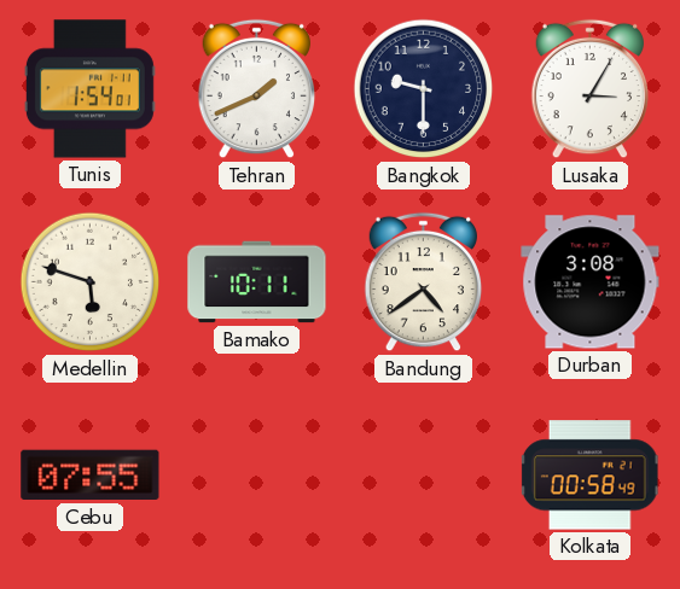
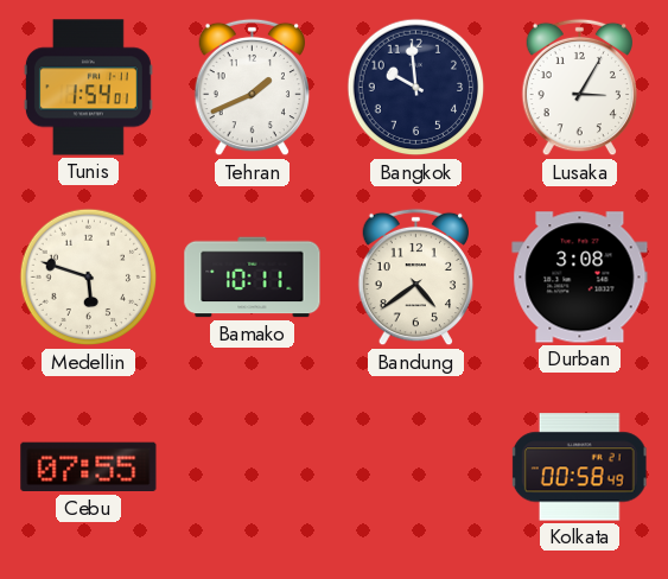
Bangkok: 9:30 -> 9:59
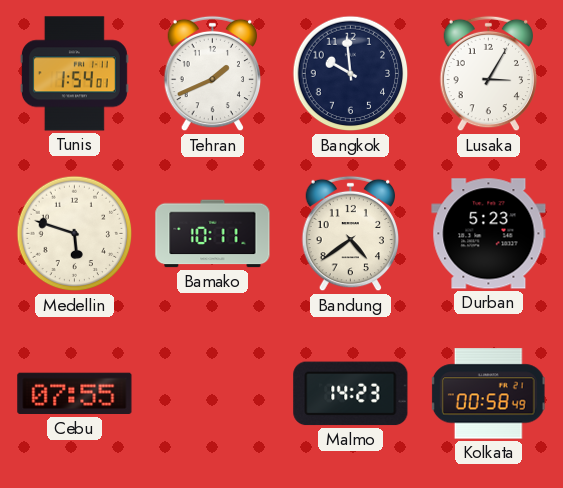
Durban: 3:08 -> 5:23
Malmo: none -> 14:23
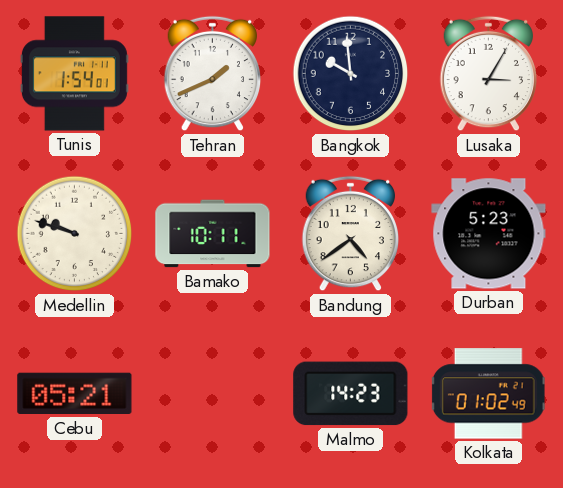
Medellin: 5:48 -> 9:48
Cebu: 07:55 -> 05:21
Kolkata: 00:58 -> 01:02
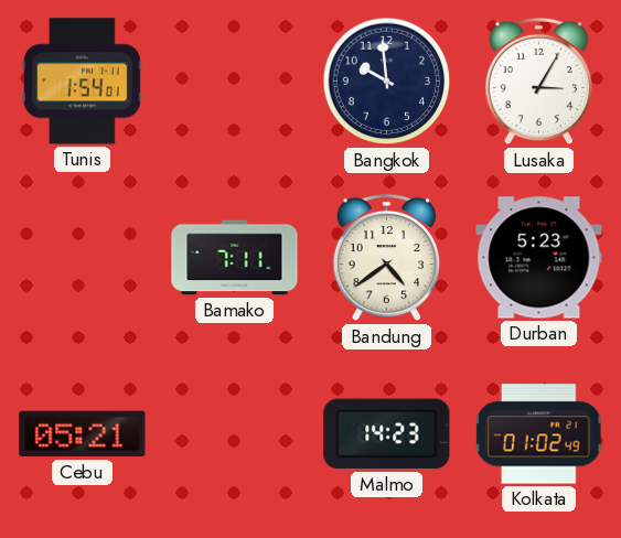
Tehran: 1:41 -> none
Medellin: 9:48 -> none
Bamako: 10:11 -> 7:11
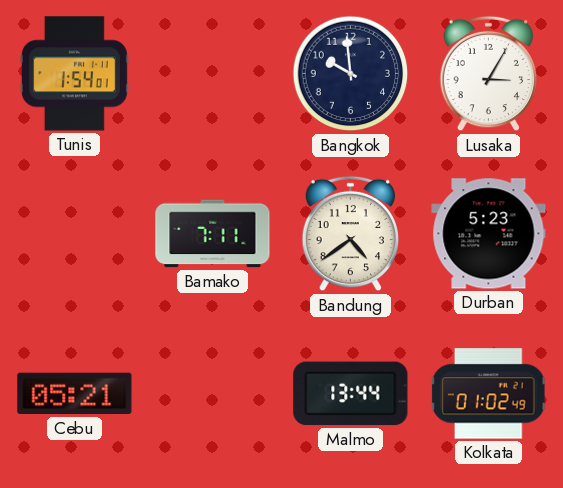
Malmo: 14:23 -> 13:44
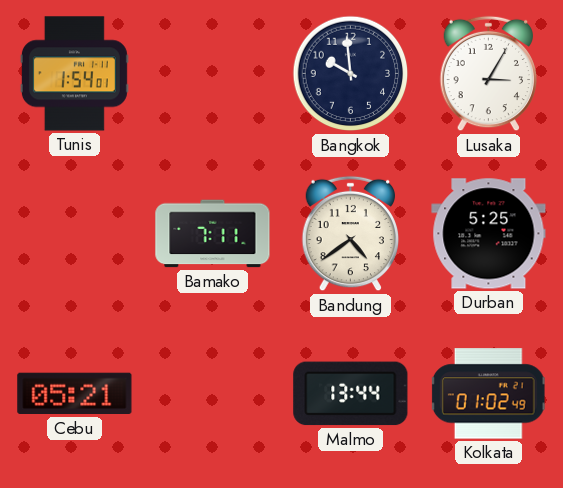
Durban: 5:23 -> 5:25
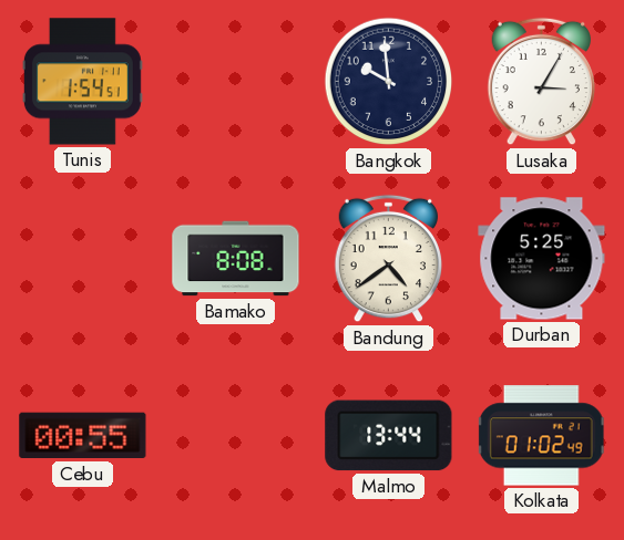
Tunis: 1:54:01 -> 1:54:51
Bamako: 7:11 -> 8:08
Cebu: 05:21 -> 00:55
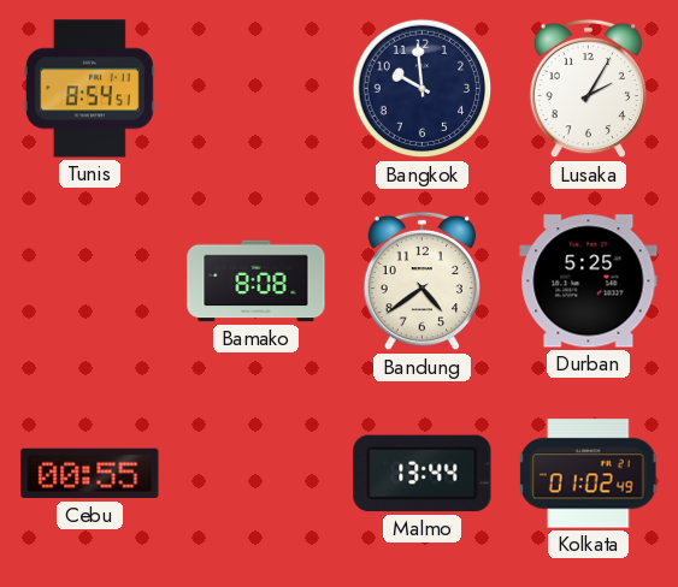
Tunis: 1:54 -> 8:54
Lusaka: 3:05 -> 2:05
